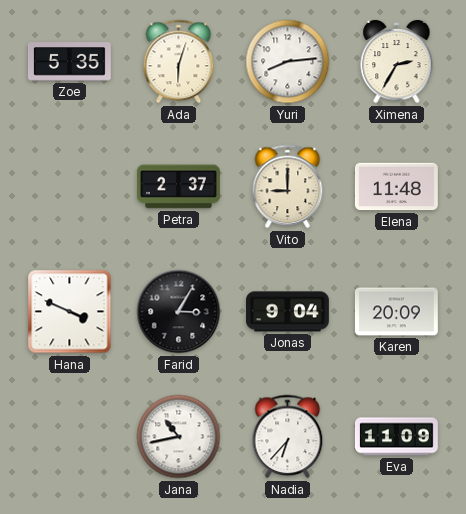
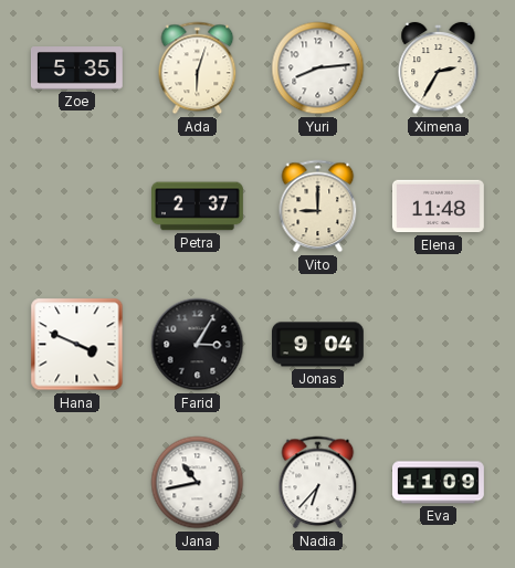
Karen: 20:09 -> none
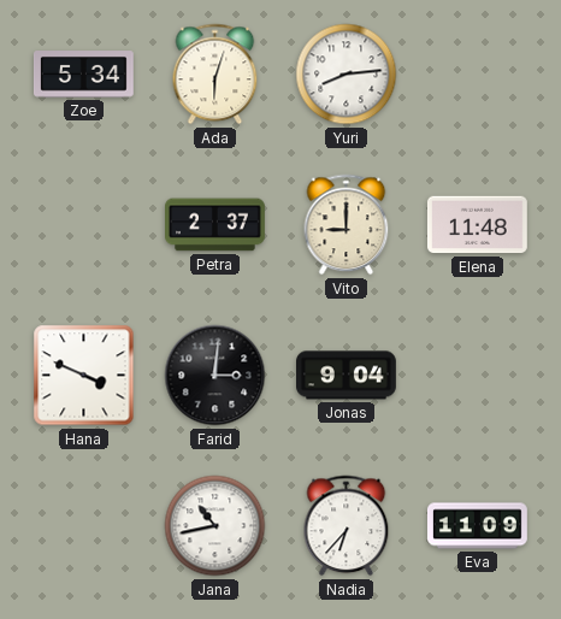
Zoe: 5:35 -> 5:34
Ximena: 2:35 -> none
Farid: 3:05 -> 3:01
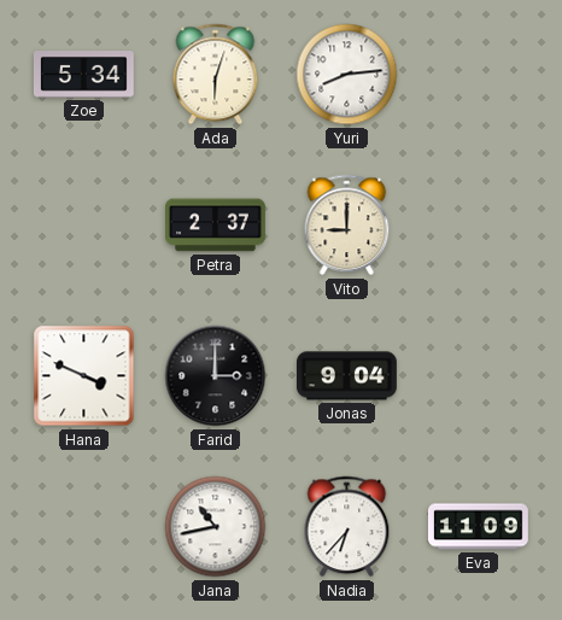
Elena: 11:48 -> none
Farid: 3:01 -> 3:00
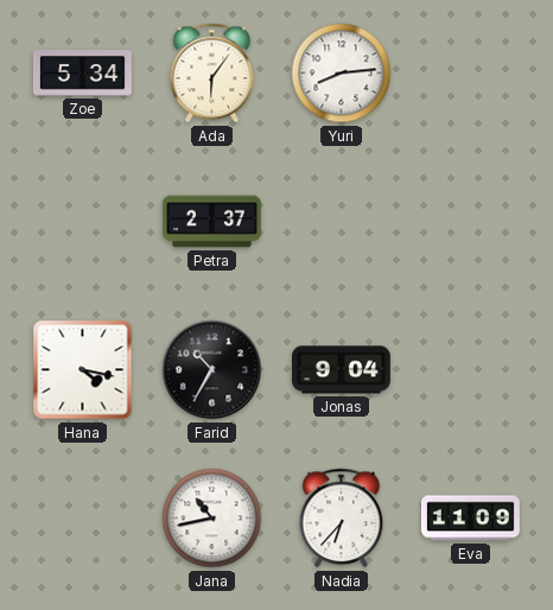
Ada: 6:03 -> 6:06
Vito: 9:00 -> none
Hana: 3:49 -> 4:17
Farid: 3:00 -> 10:35
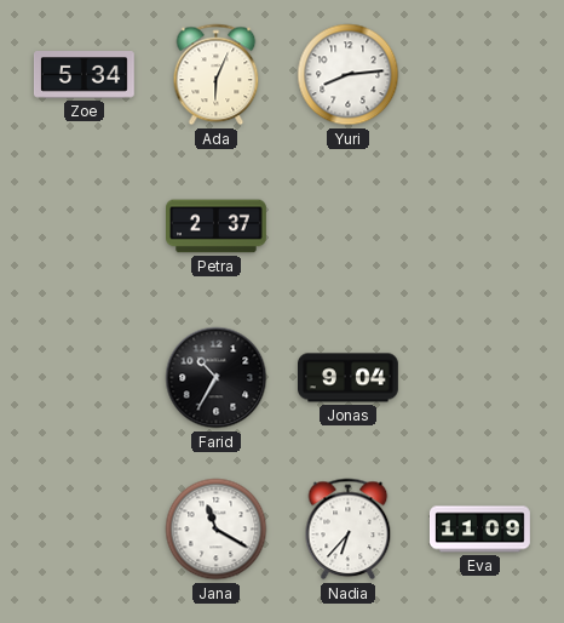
Ada: 6:06 -> 6:04
Hana: 4:17 -> none
Jana: 10:43 -> 11:20
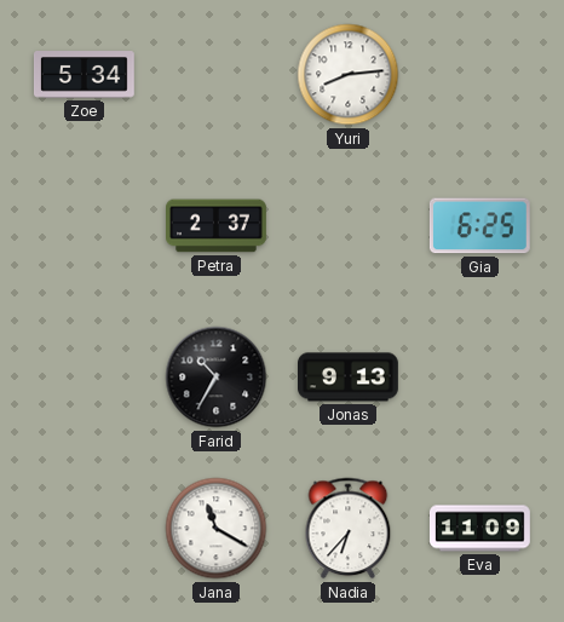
Ada: 6:04 -> none
Gia: none -> 6:25
Jonas: 9:04 -> 9:13
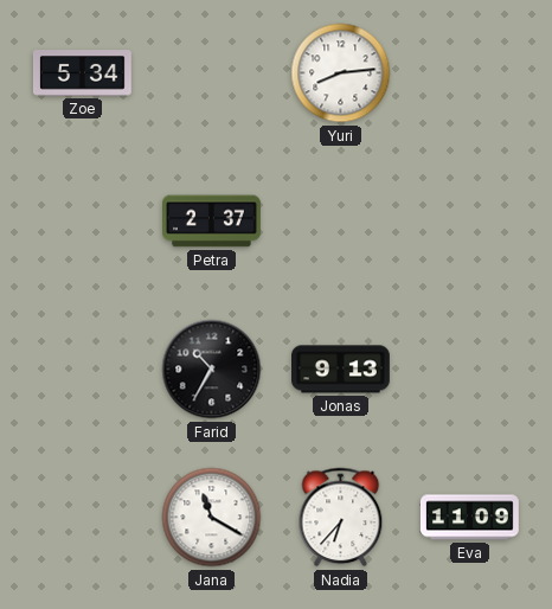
Gia: 6:25 -> none
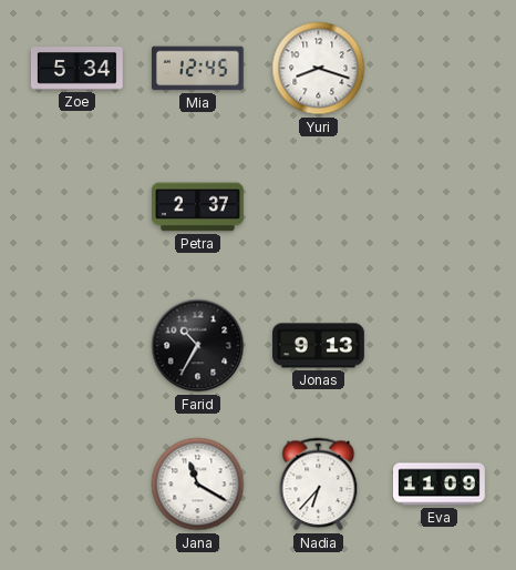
Mia: none -> 12:45
Yuri: 8:14 -> 8:18
